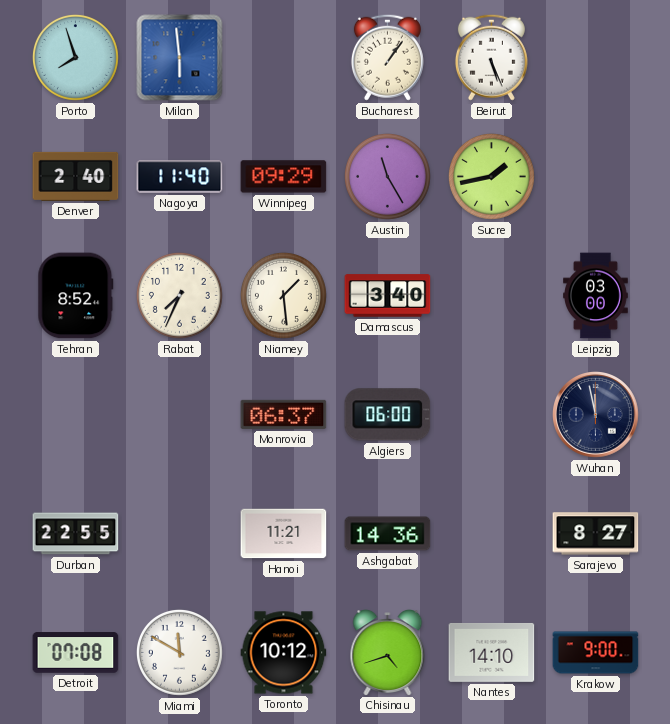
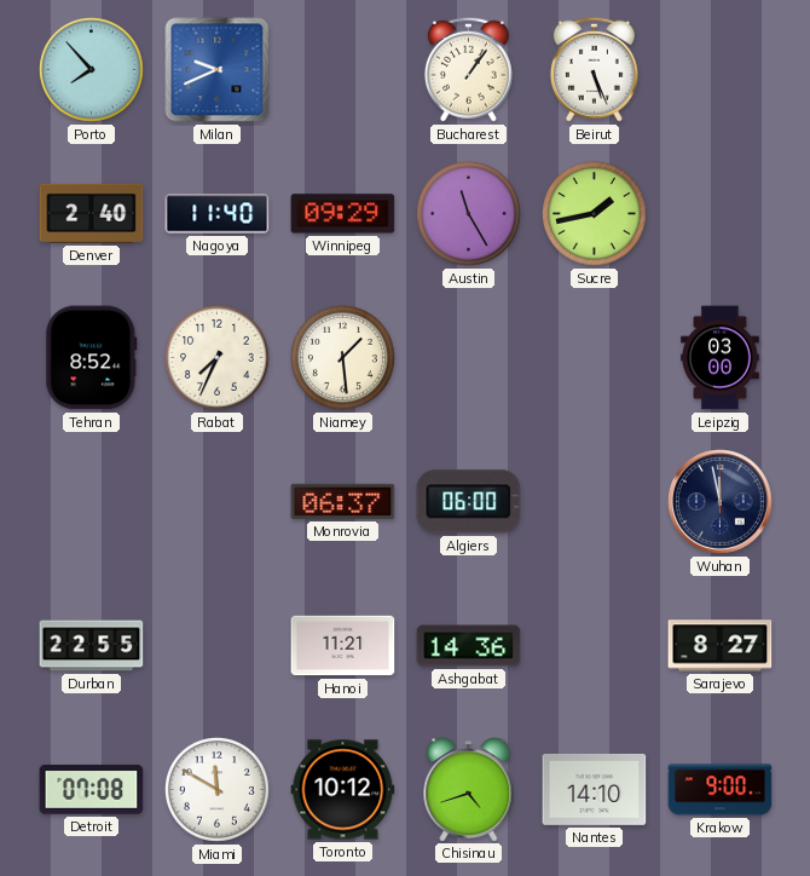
Porto: 7:57 -> 7:53
Milan: 5:59 -> 9:41
Damascus: 3:40 -> none
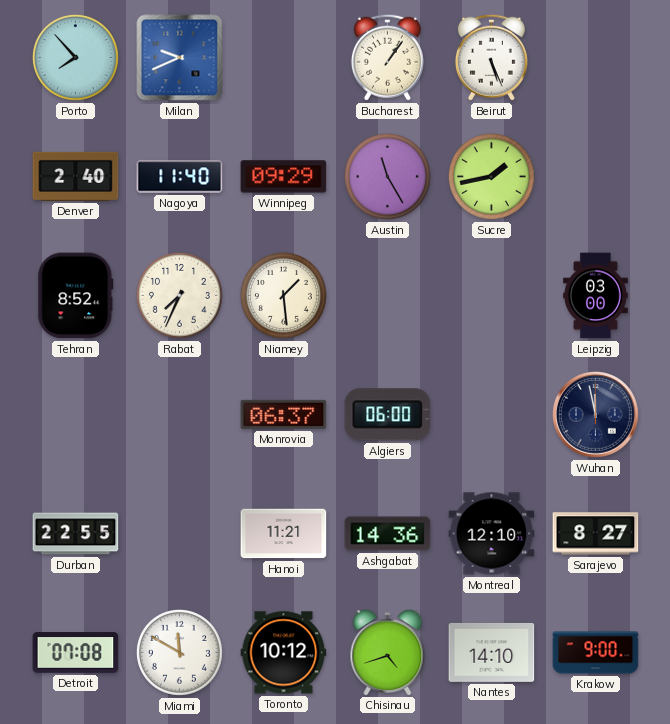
Montreal: none -> 12:10
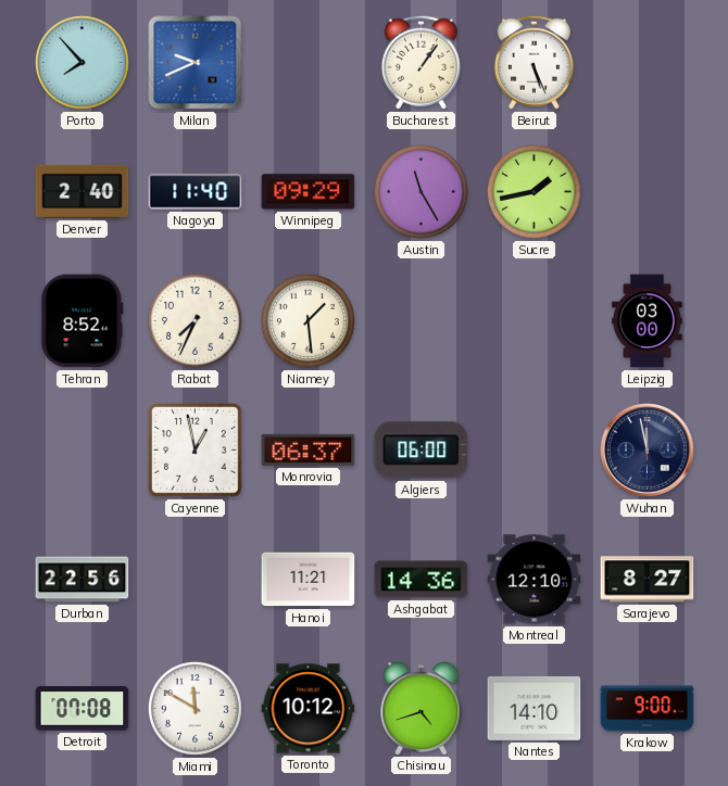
Cayenne: none -> 12:58
Durban: 22:55 -> 22:56
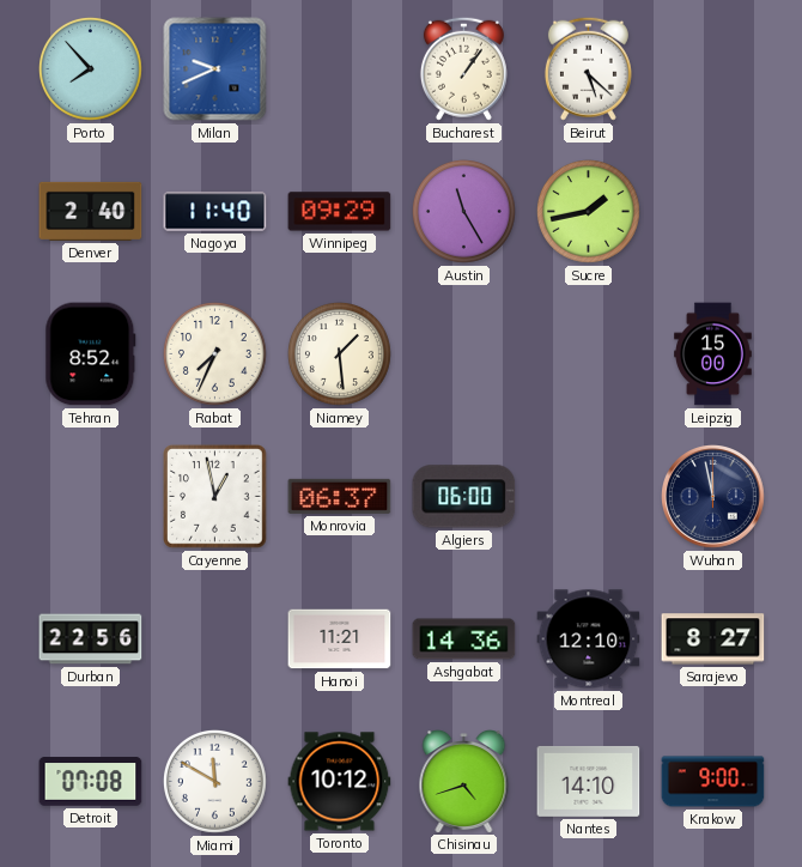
Beirut: 5:26 -> 5:22
Leipzig: 03:00 -> 15:00
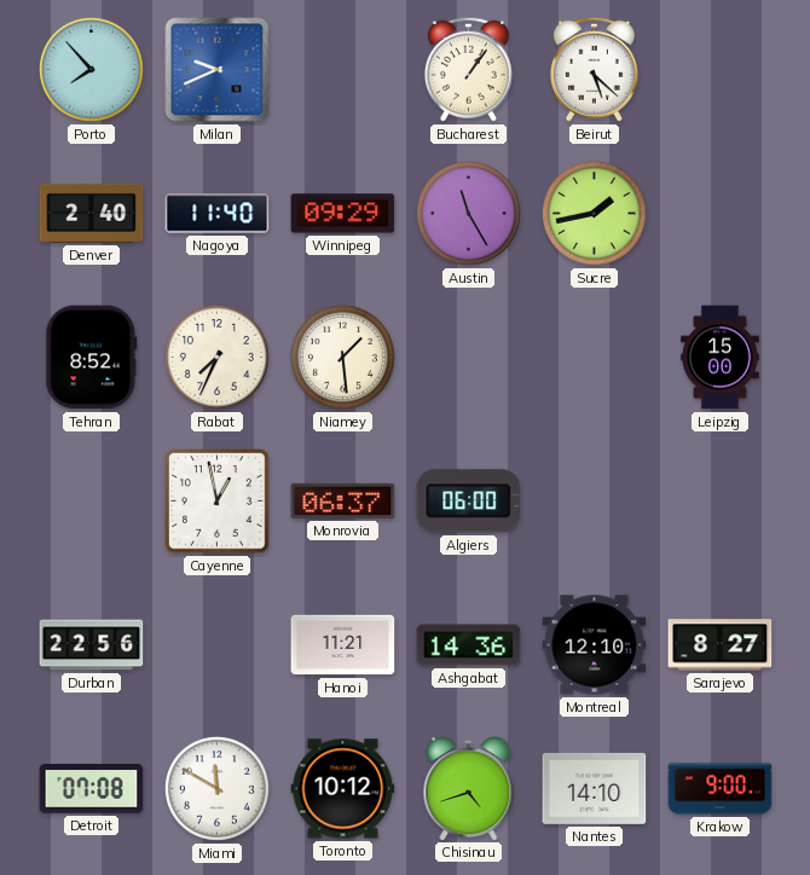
Wuhan: 11:58 -> none
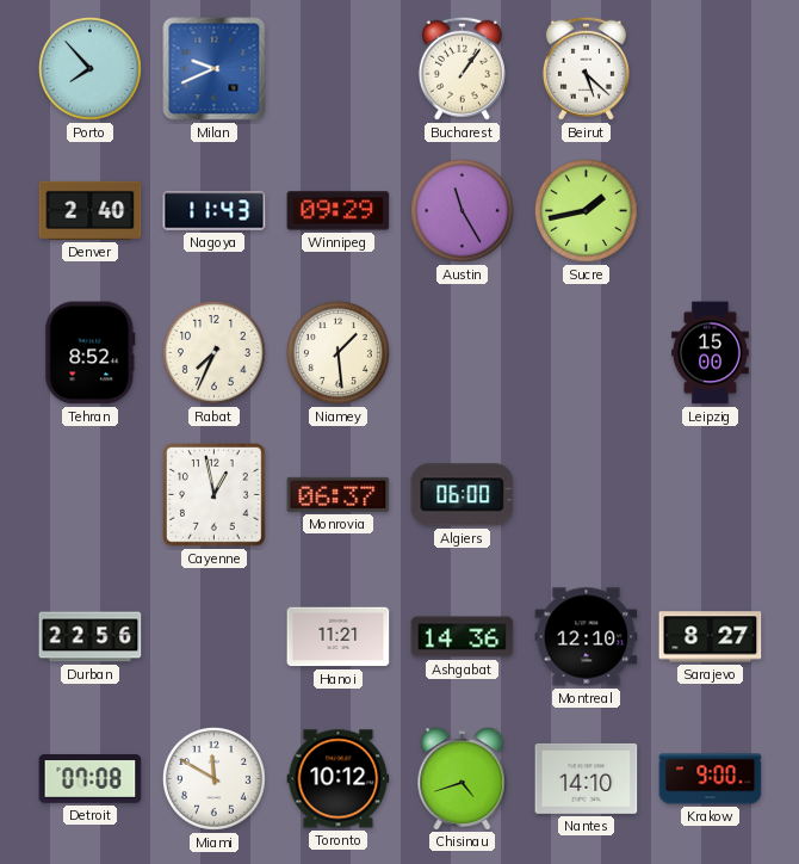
Nagoya: 11:40 -> 11:43
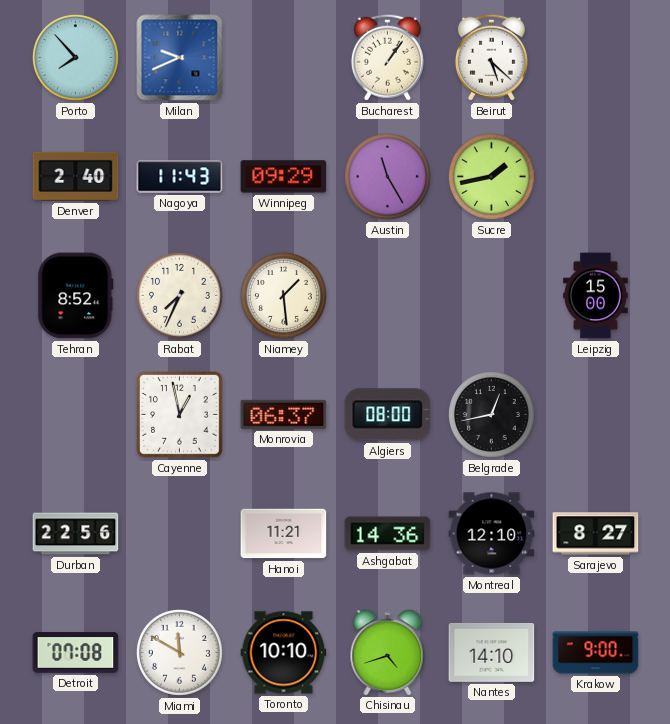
Algiers: 06:00 -> 08:00
Belgrade: none -> 12:43
Toronto: 10:12 -> 10:10
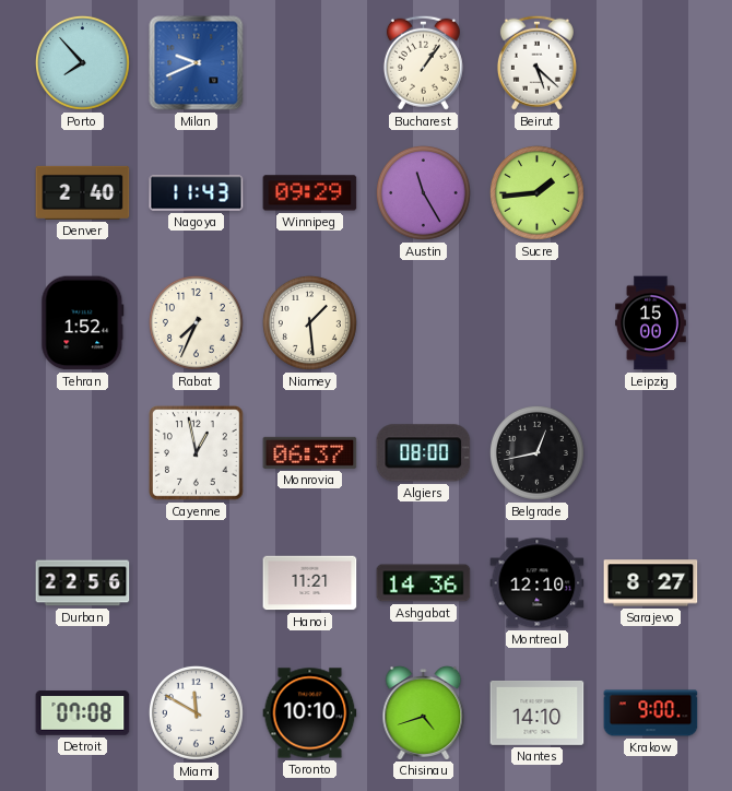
Sucre: 1:43 -> 1:44
Tehran: 8:52 -> 1:52
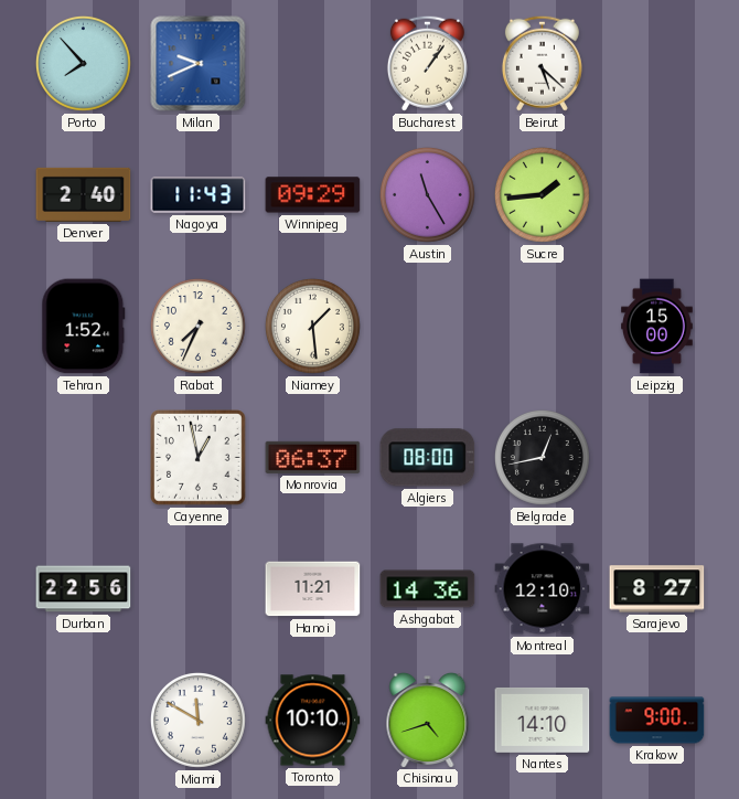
Detroit: 07:08 -> none
